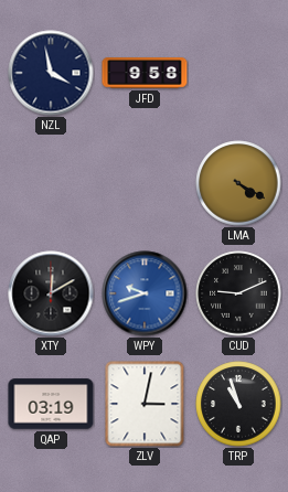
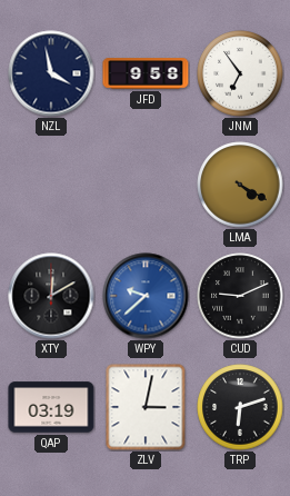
JNM: none -> 6:54
WPY: 9:42 -> 9:38
TRP: 10:57 -> 6:12
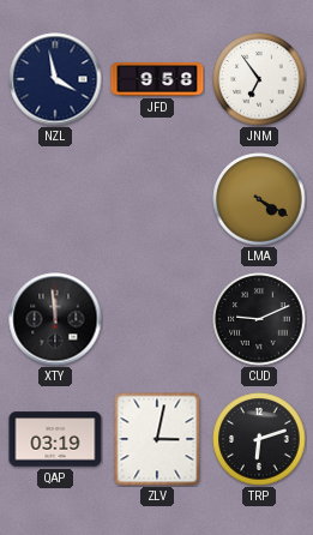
XTY: 12:10 -> 11:59
WPY: 9:38 -> none
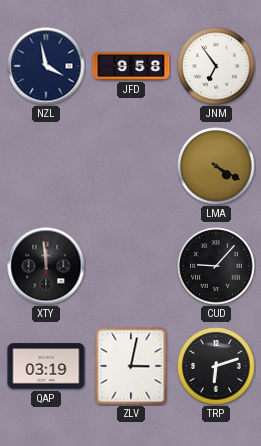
CUD: 9:11 -> 9:07
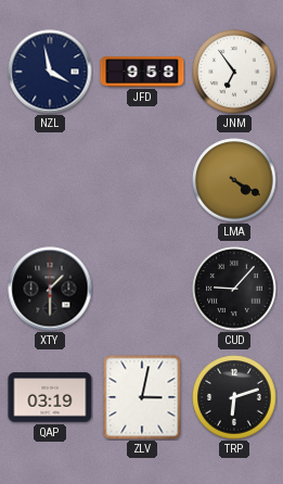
XTY: 11:59 -> 1:30
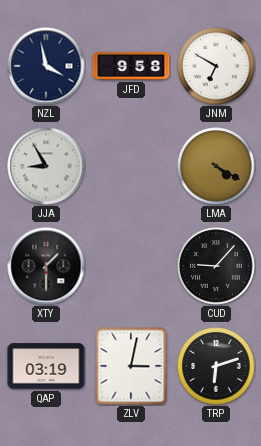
JNM: 6:54 -> 6:50
JJA: none -> 8:55
